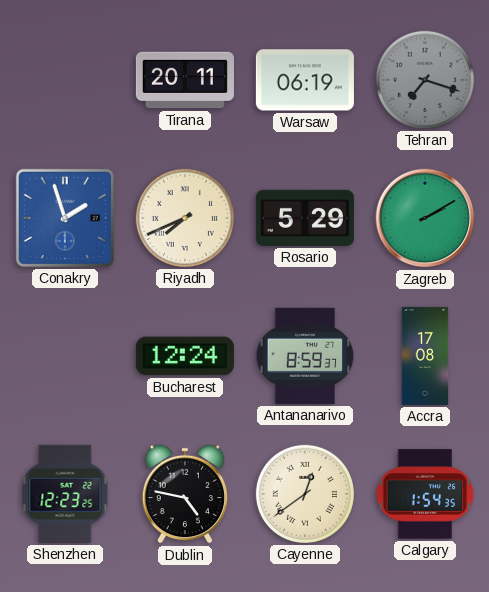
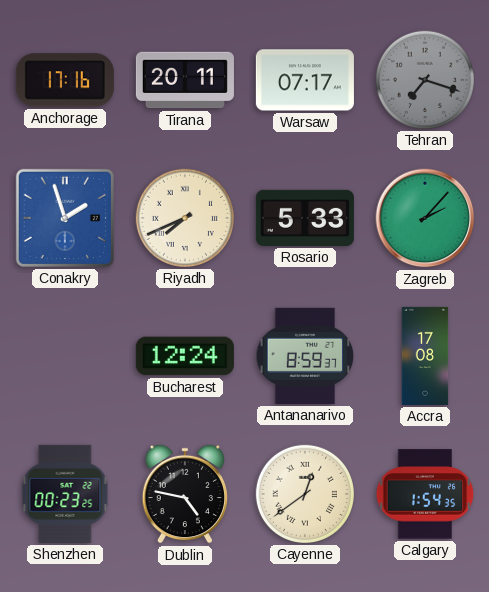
Anchorage: none -> 17:16
Warsaw: 06:19 -> 07:17
Rosario: 5:29 -> 5:33
Zagreb: 2:10 -> 2:07
Shenzhen: 12:23 -> 00:23
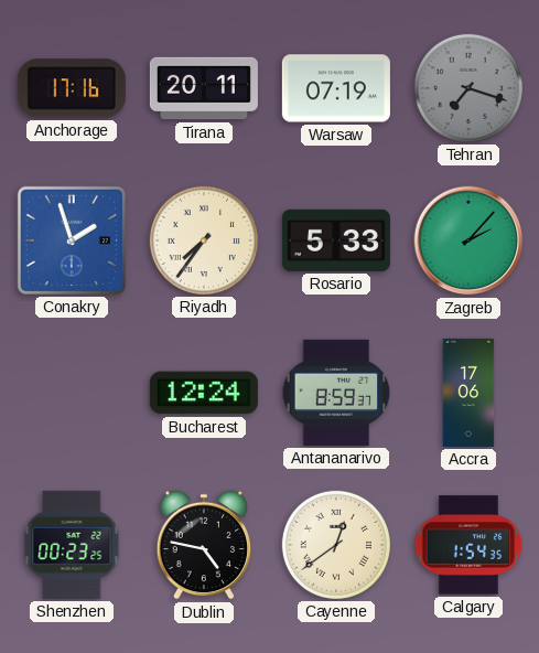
Warsaw: 07:17 -> 07:19
Riyadh: 7:41 -> 7:36
Accra: 17:08 -> 17:06
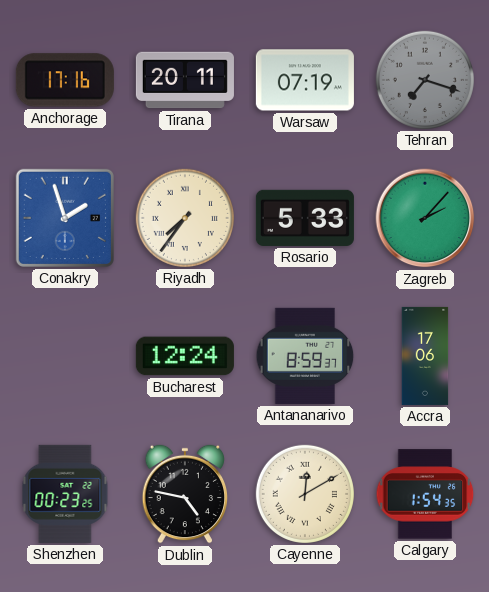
Cayenne: 12:39 -> 12:10
